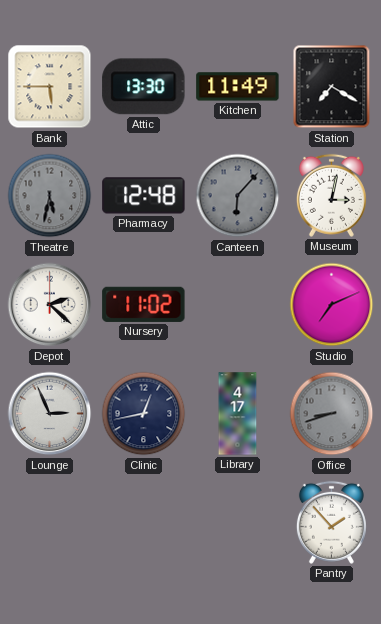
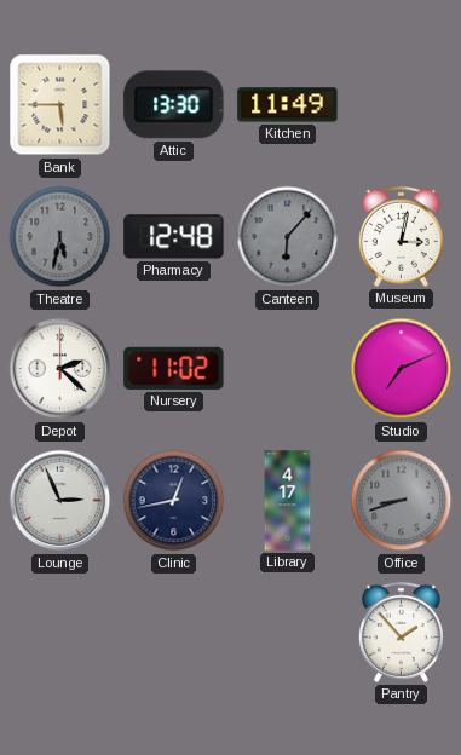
Station: 7:20 -> none
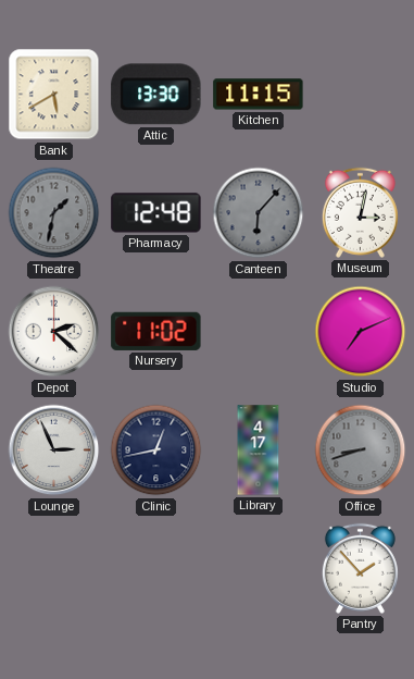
Bank: 5:45 -> 5:40
Kitchen: 11:49 -> 11:15
Theatre: 5:32 -> 1:32
